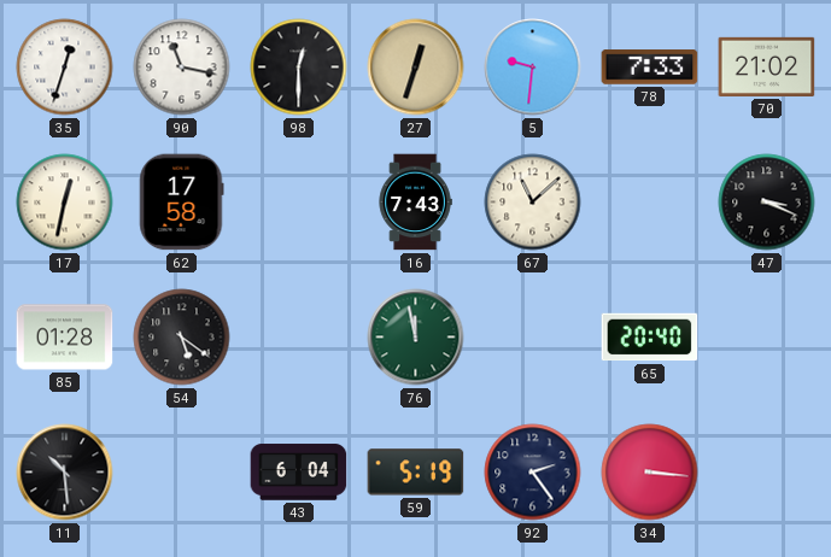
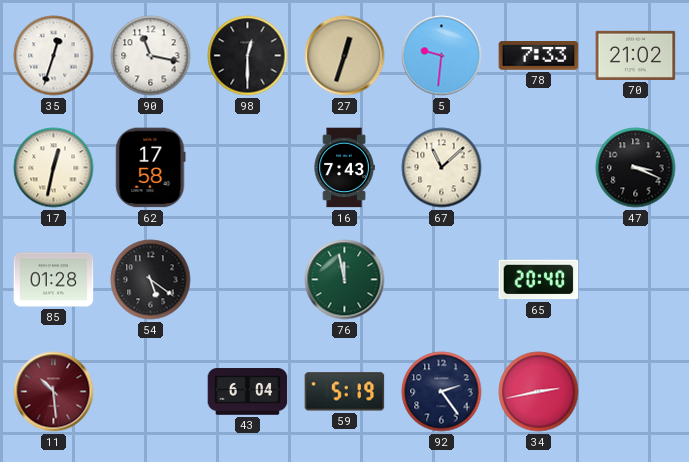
11 dial: black -> burgundy
34: 3:16 -> 2:43
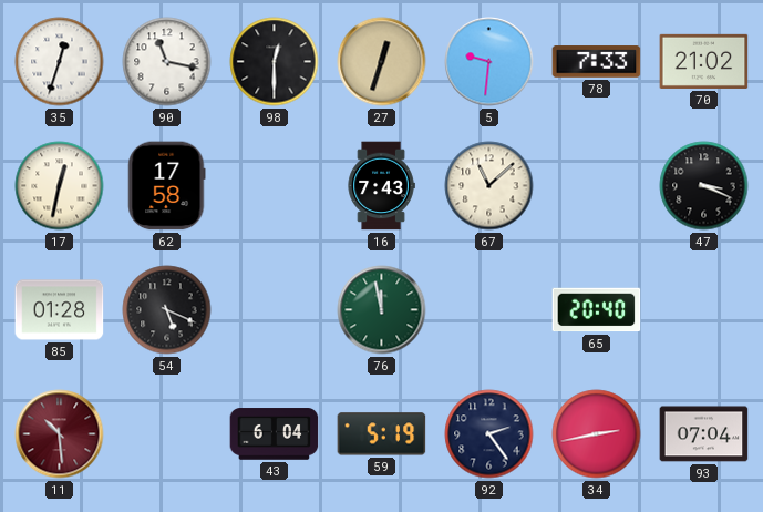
54: 5:21 -> 5:19
93: none -> 07:04
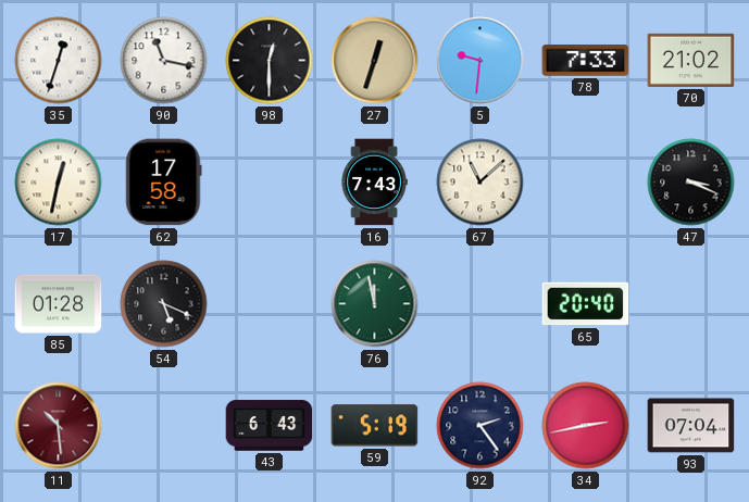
43: 6:04 -> 6:43
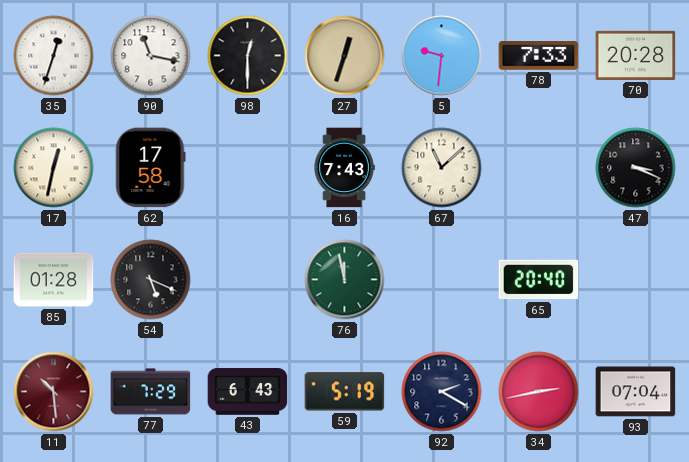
70: 21:02 -> 20:28
77: none -> 7:29
92: 2:24 -> 2:20
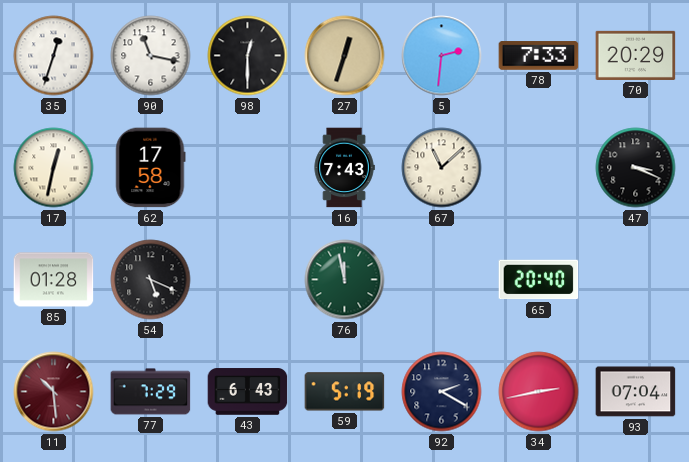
5: 9:31 -> 2:31
70: 20:28 -> 20:29
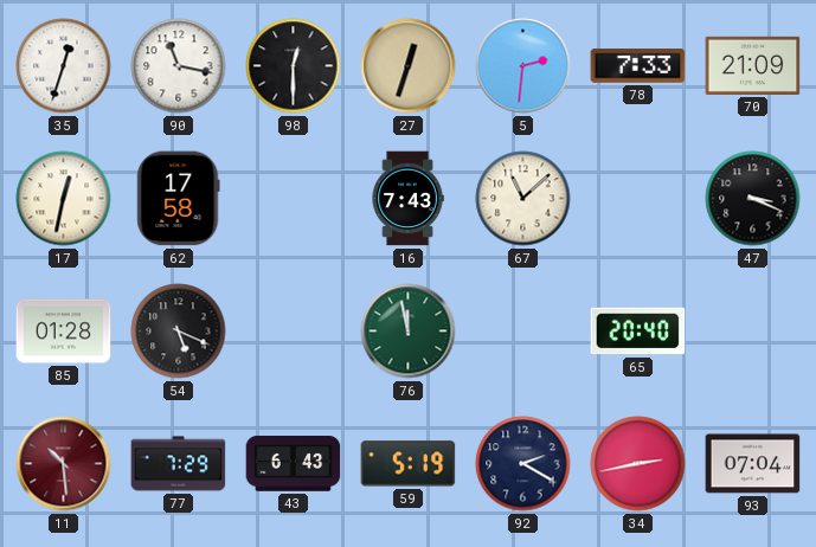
70: 20:29 -> 21:09
